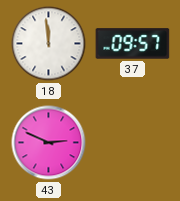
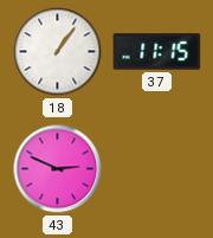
18: 11:59 -> 1:06
37: 09:57 -> 11:15
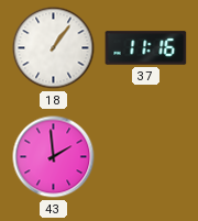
37: 11:15 -> 11:16
43: 2:49 -> 1:59
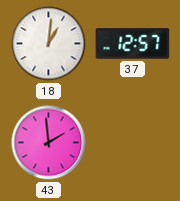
18: 1:06 -> 1:01
37: 11:16 -> 12:57
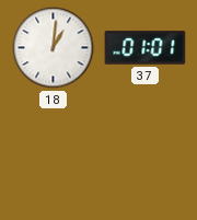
37: 12:57 -> 01:01
43: 1:59 -> none
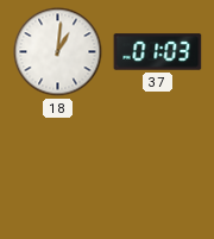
37: 01:01 -> 01:03
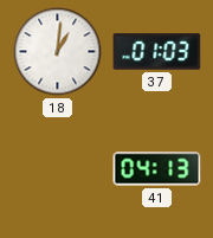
41: none -> 04:13
